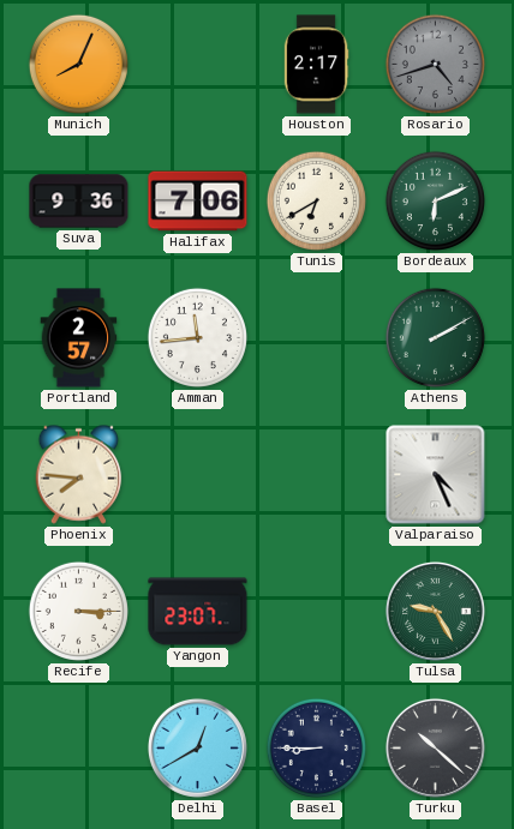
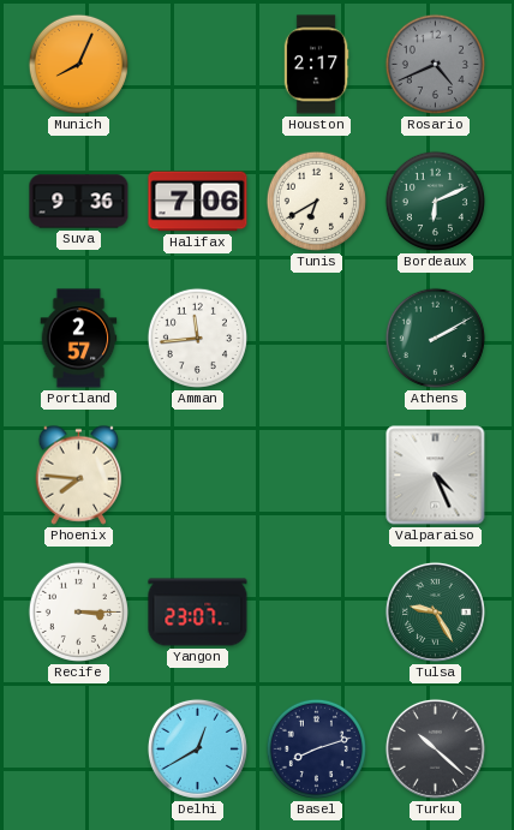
Rosario: 4:42 -> 4:41
Basel: 8:45 -> 8:12
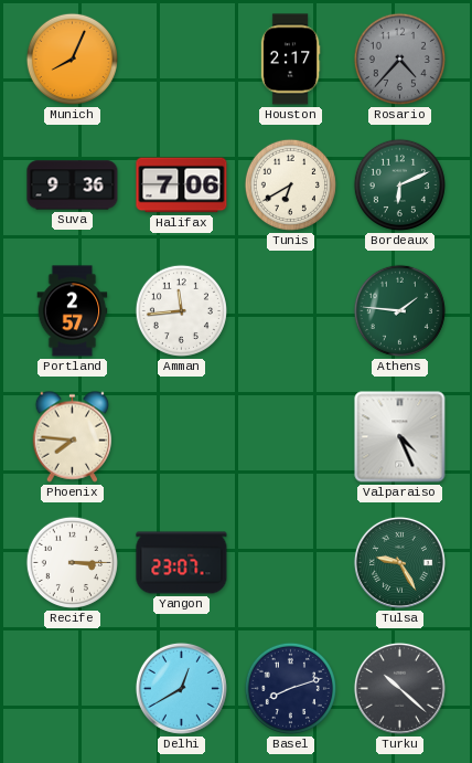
Rosario: 4:41 -> 4:37
Athens: 2:10 -> 1:46
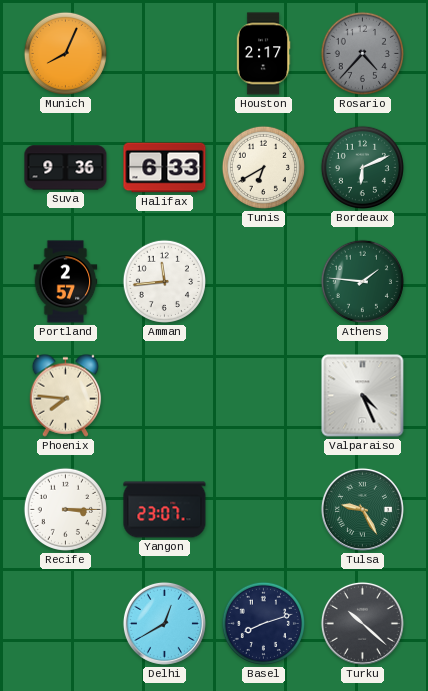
Halifax: 7:06 -> 6:33
